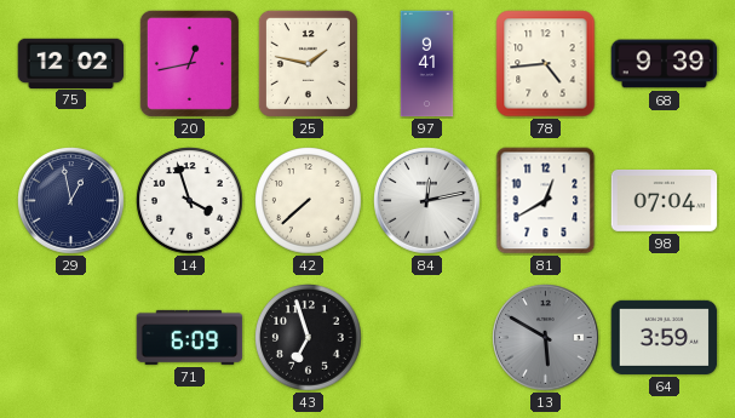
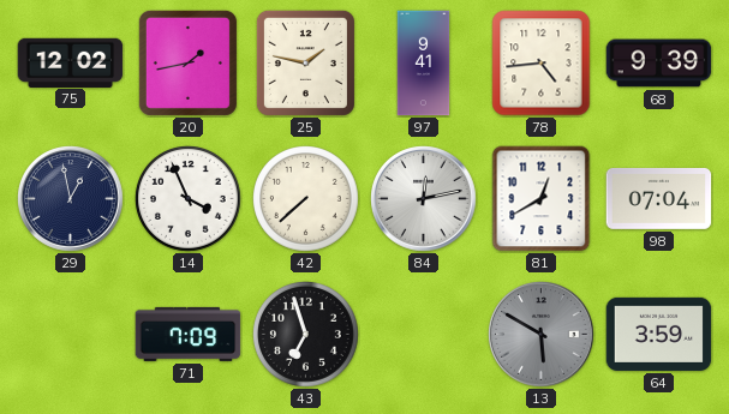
20: 12:43 -> 1:43
14: 3:57 -> 3:56
71: 6:09 -> 7:09
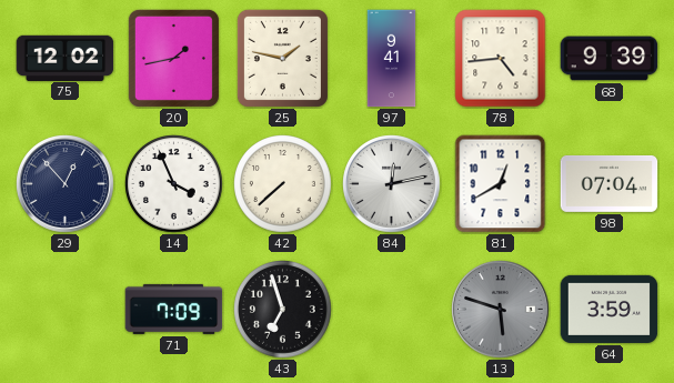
29: 12:58 -> 12:53
13: 5:50 -> 5:48
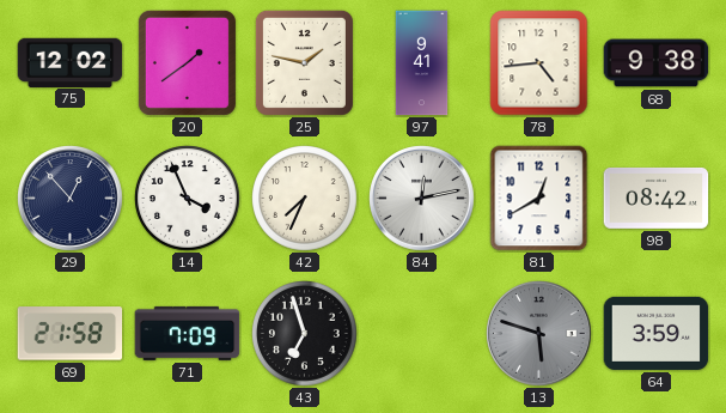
20: 1:43 -> 1:39
68: 9:39 -> 9:38
42: 7:38 -> 7:34
98: 07:04 -> 08:42
69: none -> 21:58
